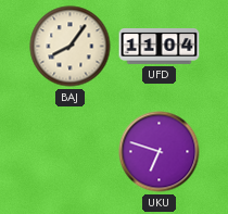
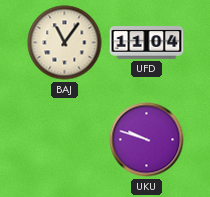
BAJ: 8:06 -> 11:06
UKU: 6:48 -> 9:48
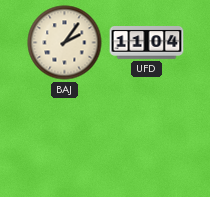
BAJ: 11:06 -> 2:06
UKU: 9:48 -> none
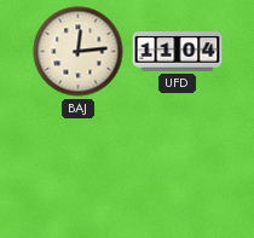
BAJ: 2:06 -> 12:14
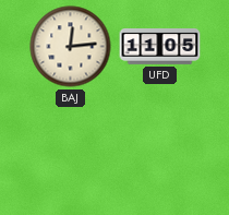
UFD: 11:04 -> 11:05
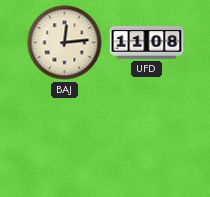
UFD: 11:05 -> 11:08
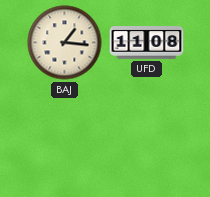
BAJ: 12:14 -> 1:16
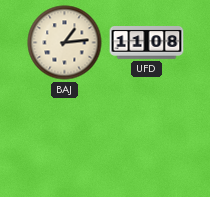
BAJ: 1:16 -> 1:14
